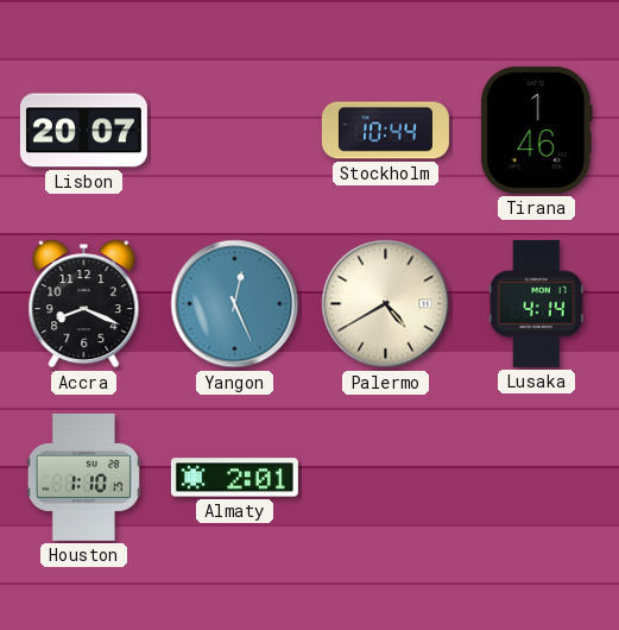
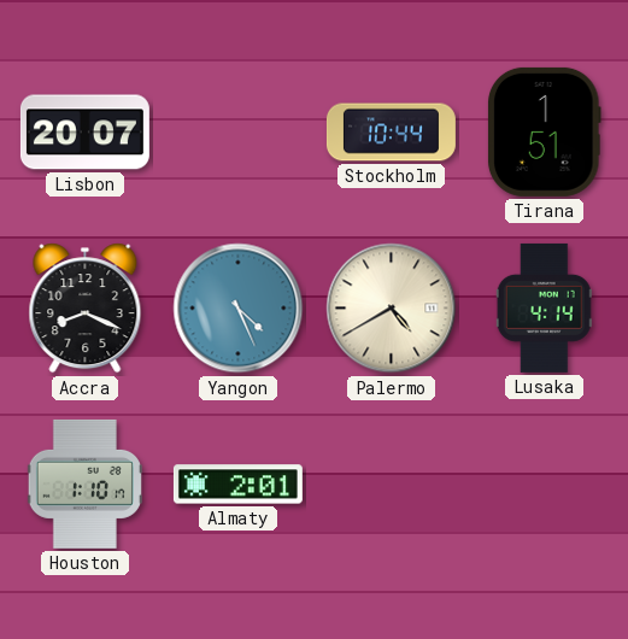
Tirana: 1:46 -> 1:51
Yangon: 12:26 -> 4:26
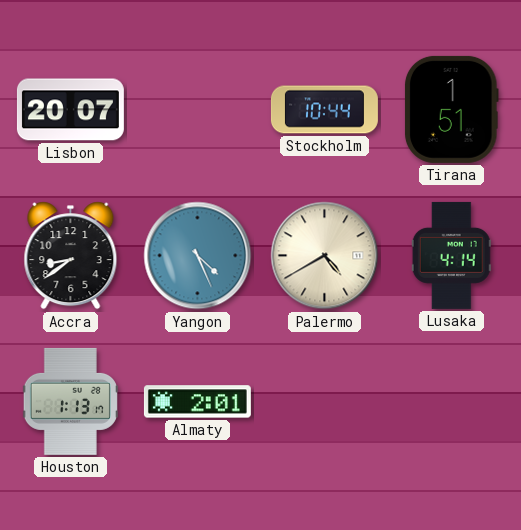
Accra: 8:19 -> 8:39
Houston: 1:10 -> 1:13
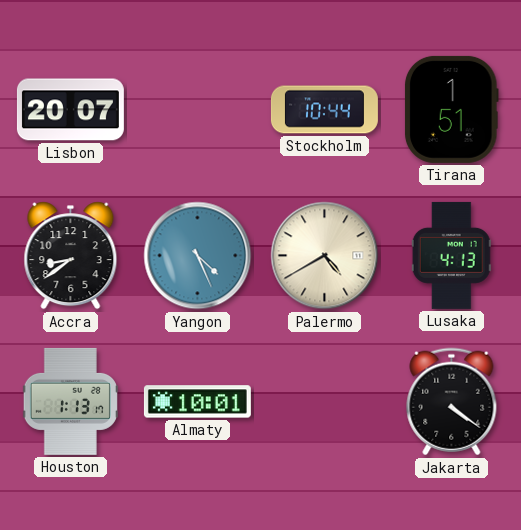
Lusaka: 4:14 -> 4:13
Almaty: 2:01 -> 10:01
Jakarta: none -> 4:21
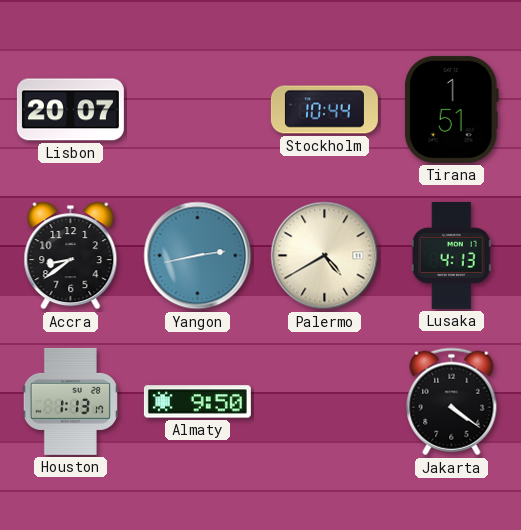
Yangon: 4:26 -> 2:43
Almaty: 10:01 -> 9:50
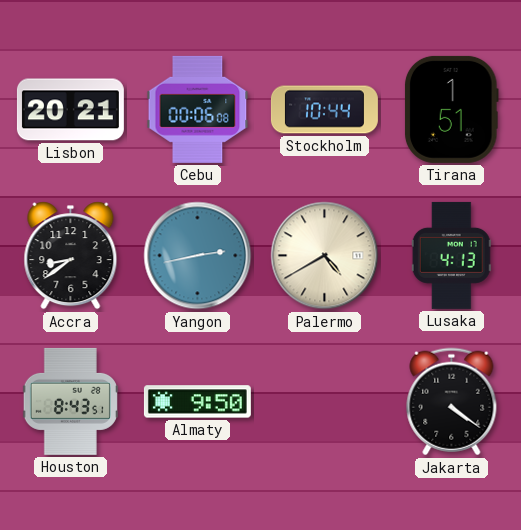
Lisbon: 20:07 -> 20:21
Cebu: none -> 00:06
Houston: 1:13 -> 8:43
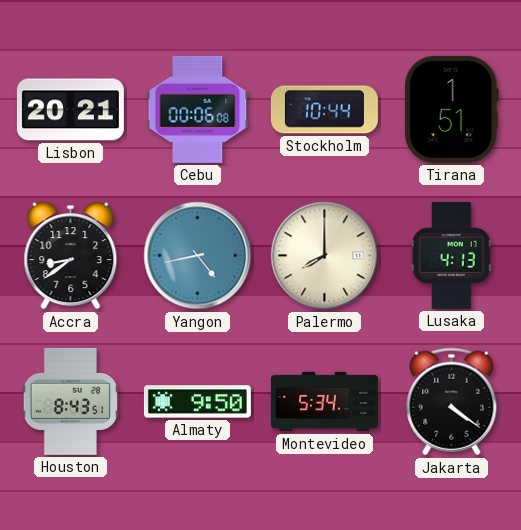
Yangon: 2:43 -> 4:43
Palermo: 4:40 -> 8:00
Montevideo: none -> 5:34
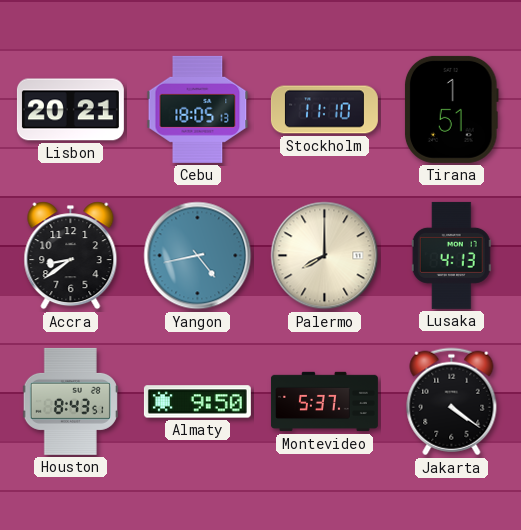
Cebu: 00:06 -> 18:05
Stockholm: 10:44 -> 11:10
Montevideo: 5:34 -> 5:37
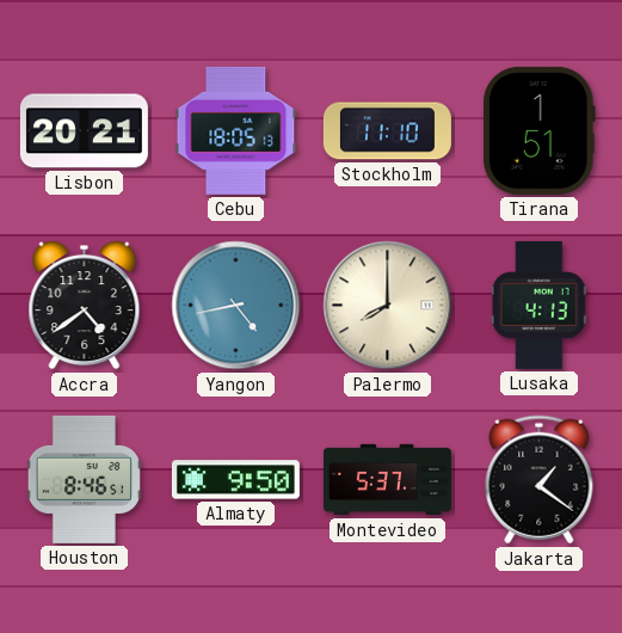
Accra: 8:39 -> 4:39
Houston: 8:43 -> 8:46
Jakarta: 4:21 -> 1:21
